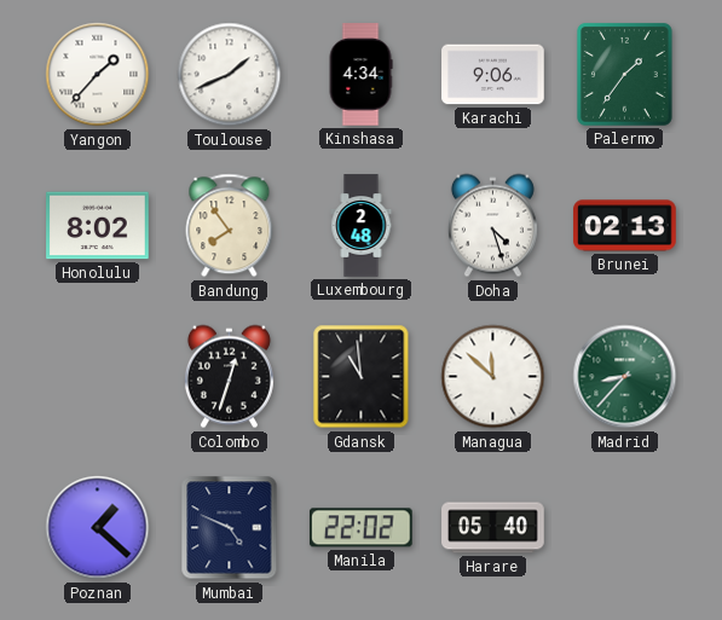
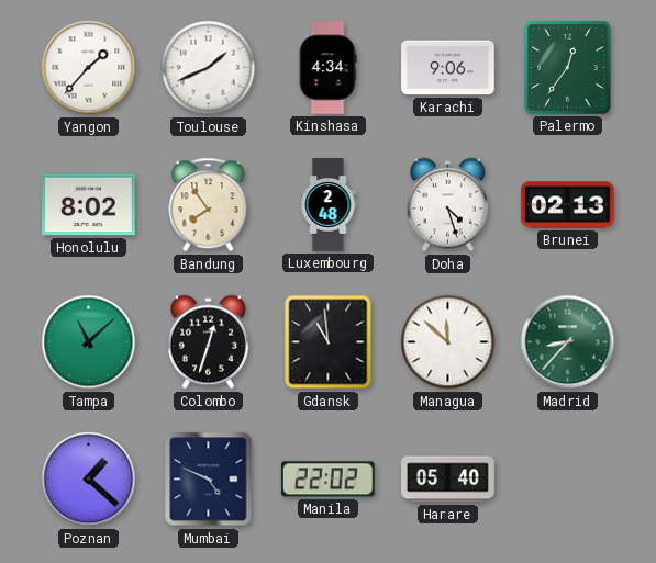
Palermo: 1:36 -> 12:36
Tampa: none -> 11:08
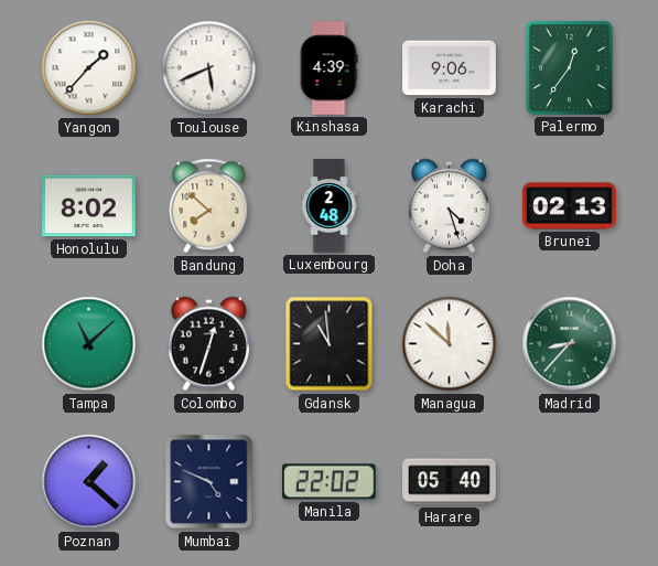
Toulouse: 1:41 -> 5:41
Kinshasa: 4:34 -> 4:39
Bandung: 7:54 -> 7:52
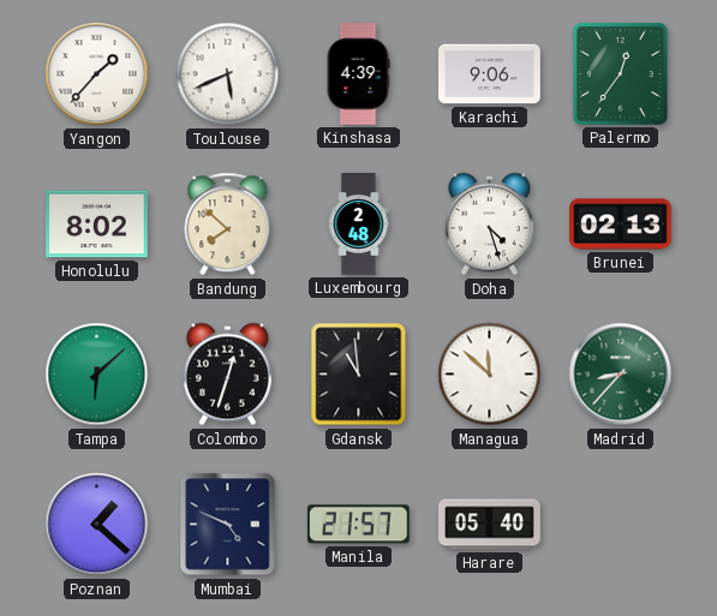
Tampa: 11:08 -> 6:08
Manila: 22:02 -> 21:57
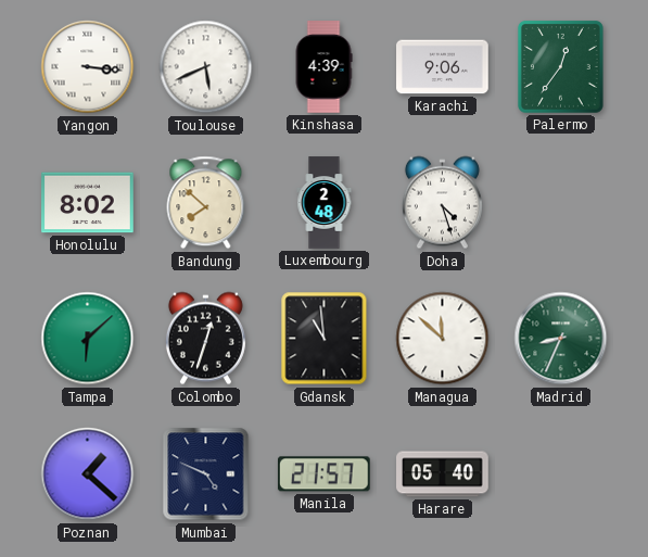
Yangon: 1:37 -> 3:16
Brunei: 02:13 -> none
Madrid: 8:37 -> 8:34
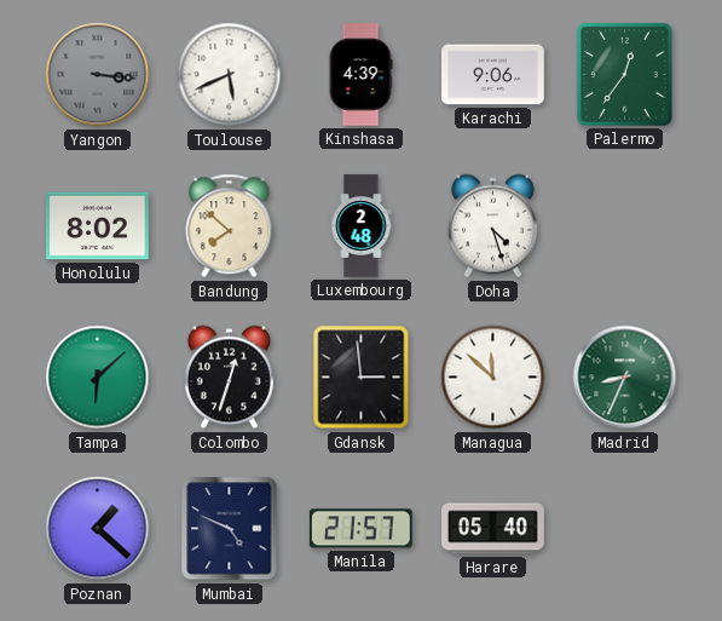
Yangon dial: white -> grey
Gdansk: 10:59 -> 2:59
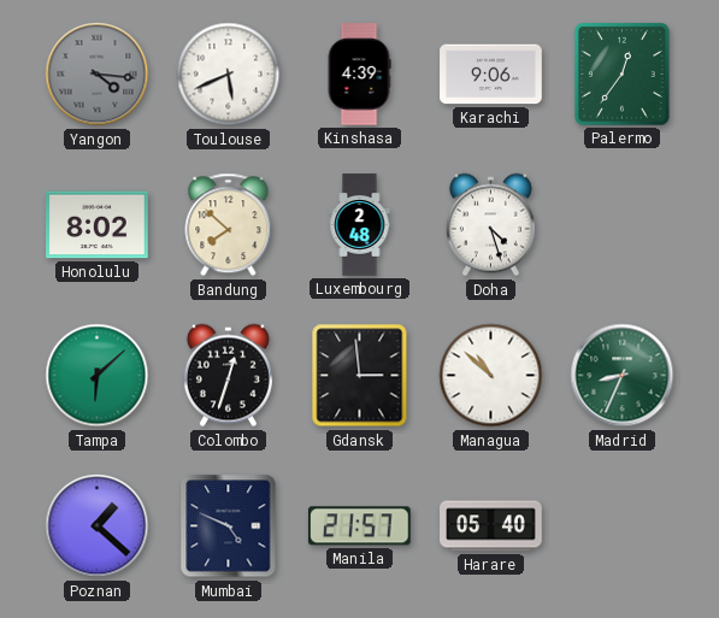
Yangon: 3:16 -> 4:16
Managua: 11:52 -> 10:52
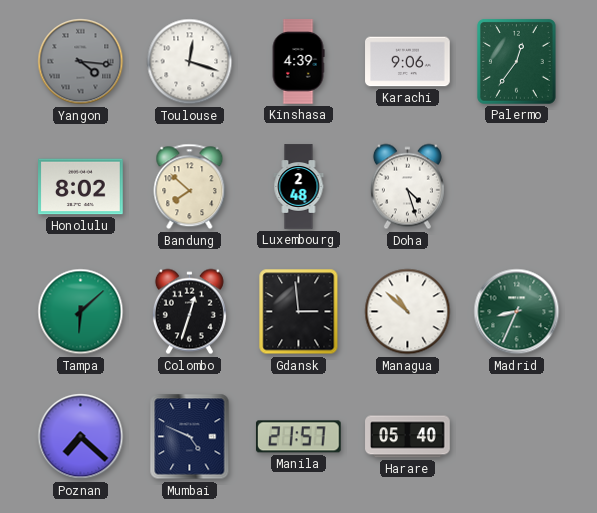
Toulouse: 5:41 -> 12:18
Poznan: 1:22 -> 7:22
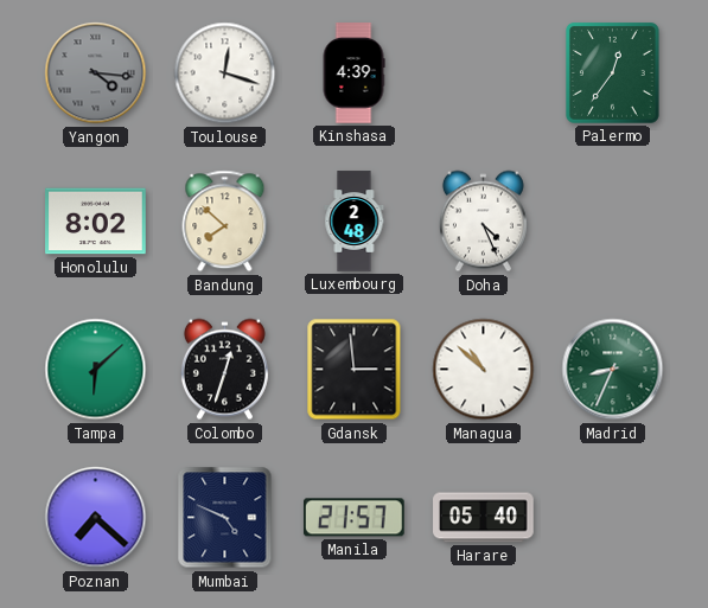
Karachi: 9:06 -> none
Doha: 4:27 -> 4:26
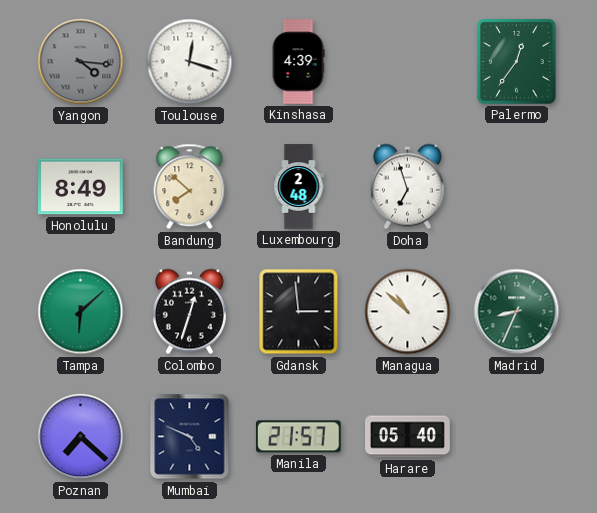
Honolulu: 8:02 -> 8:49
Doha: 4:26 -> 6:57
